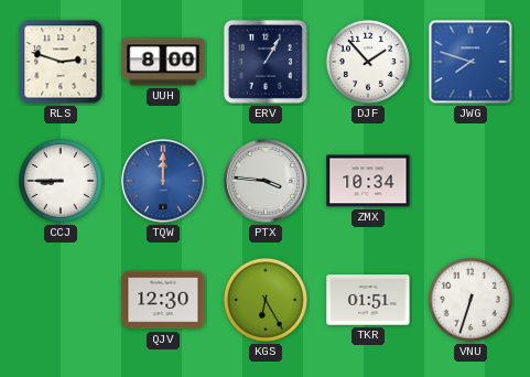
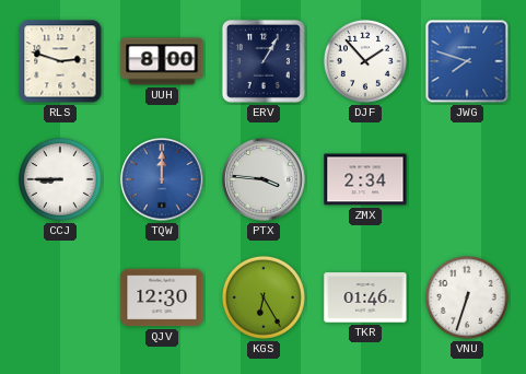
ZMX: 10:34 -> 2:34
TKR: 01:51 -> 01:46
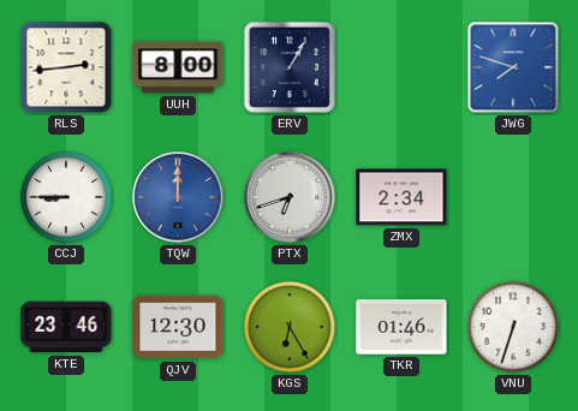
RLS: 2:48 -> 2:44
DJF: 1:53 -> none
PTX: 3:46 -> 6:42
KTE: none -> 23:46
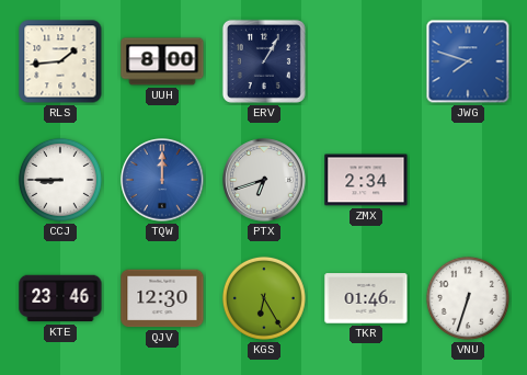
RLS: 2:44 -> 1:44
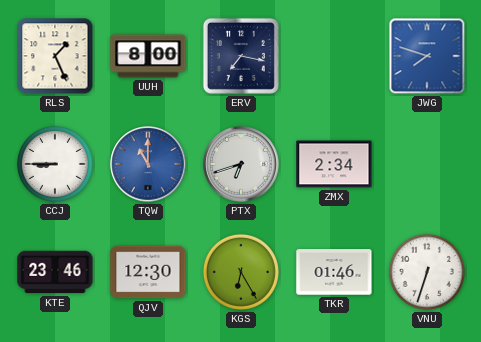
RLS: 1:44 -> 1:26
ERV: 1:05 -> 7:17
TQW: 12:00 -> 11:00
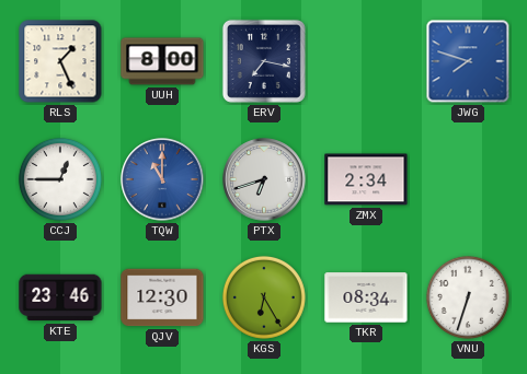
CCJ: 8:45 -> 12:45
TKR: 01:46 -> 08:34
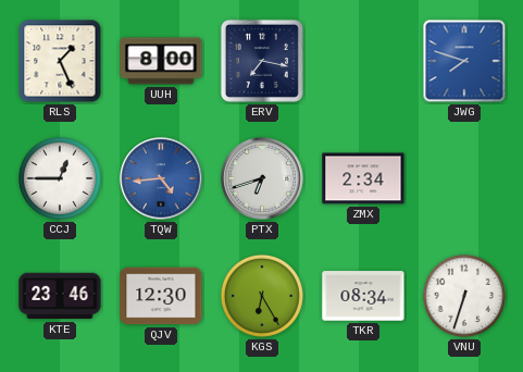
TQW: 11:00 -> 4:44
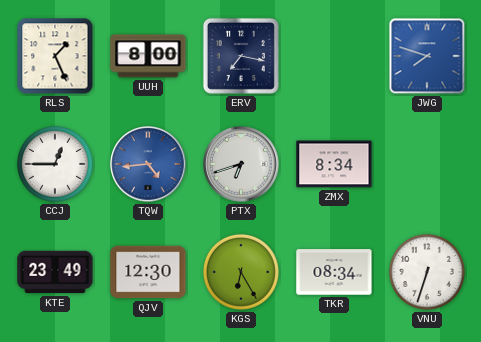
ZMX: 2:34 -> 8:34
KTE: 23:46 -> 23:49
